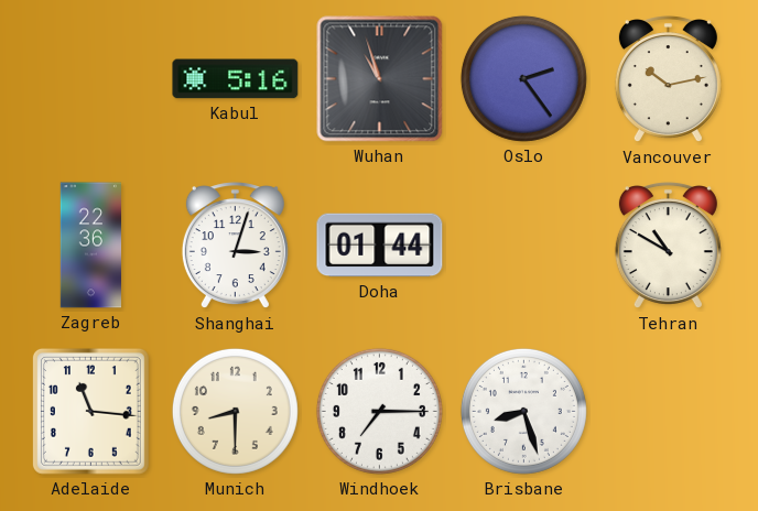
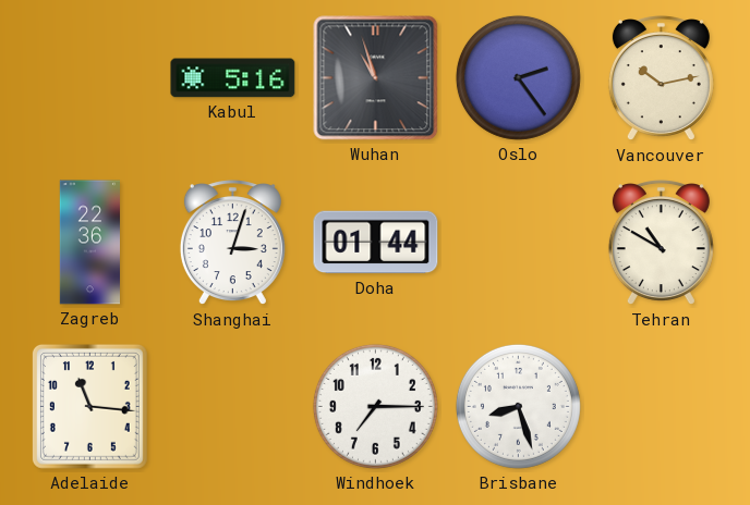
Munich: 8:30 -> none
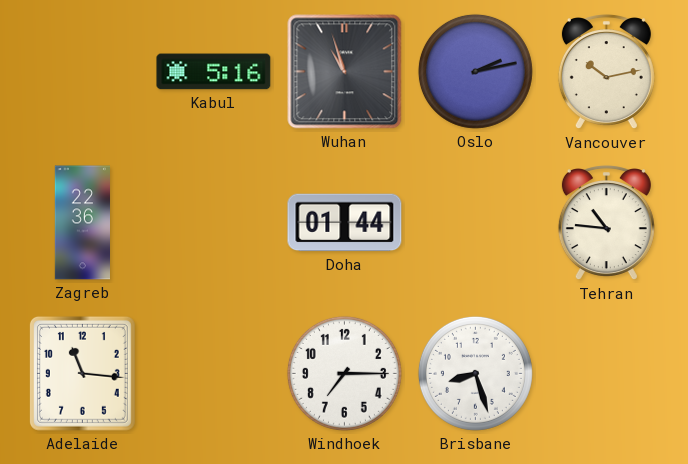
Oslo: 2:24 -> 2:13
Shanghai: 3:03 -> none
Tehran: 10:50 -> 10:46
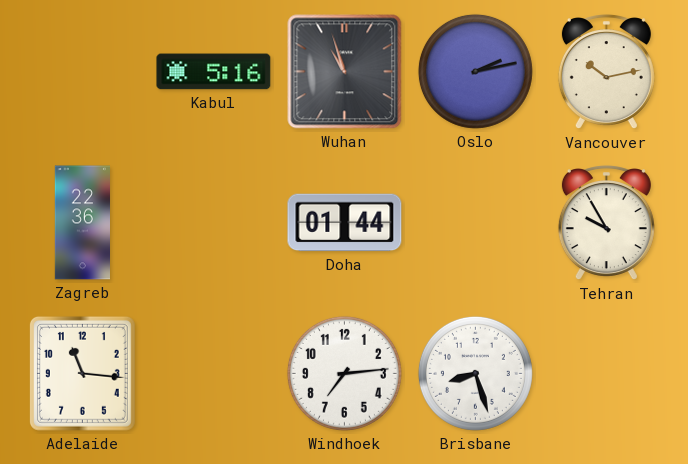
Tehran: 10:46 -> 9:55
Windhoek: 7:15 -> 7:14
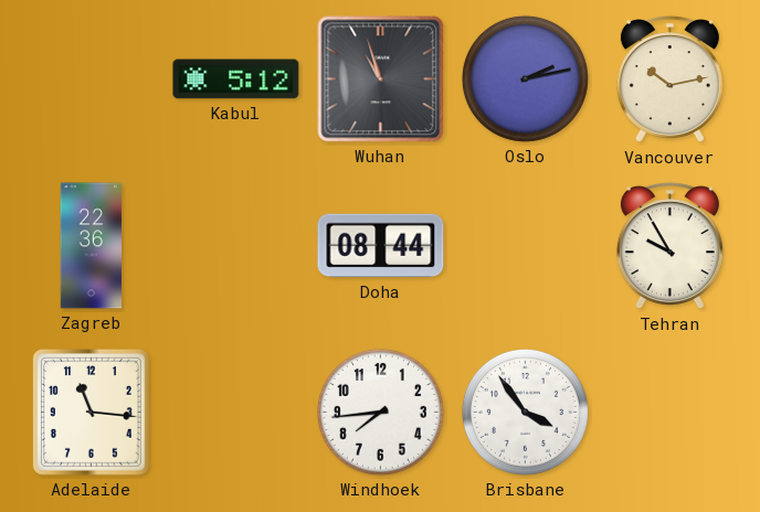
Kabul: 5:16 -> 5:12
Doha: 01:44 -> 08:44
Windhoek: 7:14 -> 7:44
Brisbane: 8:27 -> 3:54
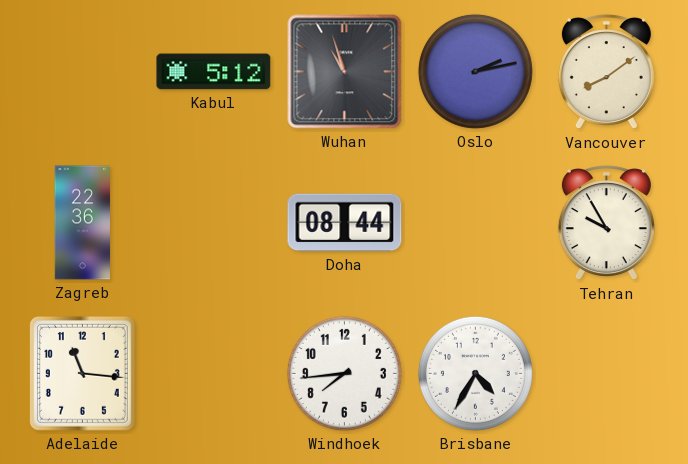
Vancouver: 10:13 -> 8:09
Brisbane: 3:54 -> 4:35
